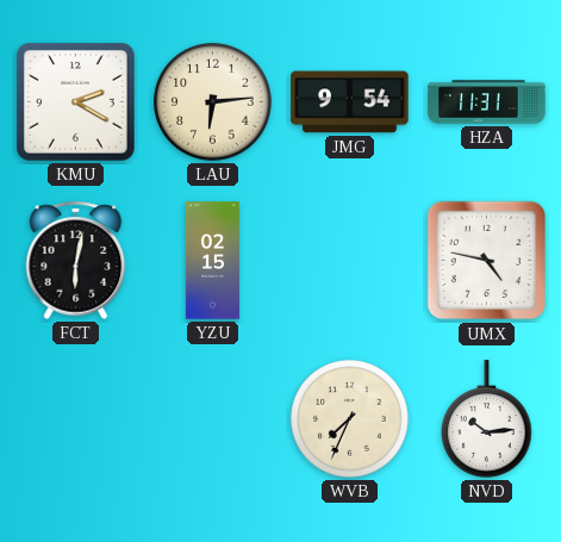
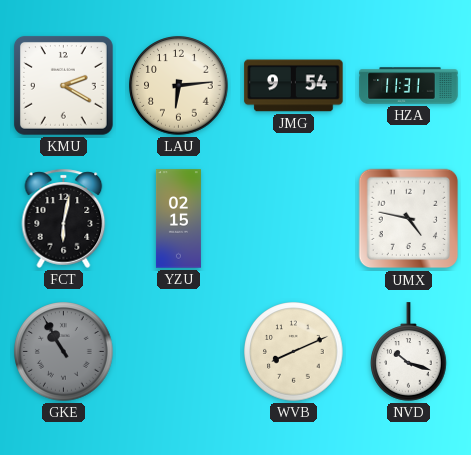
GKE: none -> 10:55
WVB: 7:34 -> 8:11
NVD: 10:14 -> 10:18
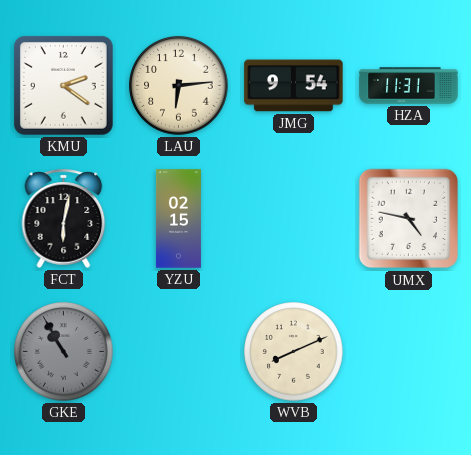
KMU: 2:20 -> 2:21
NVD: 10:18 -> none
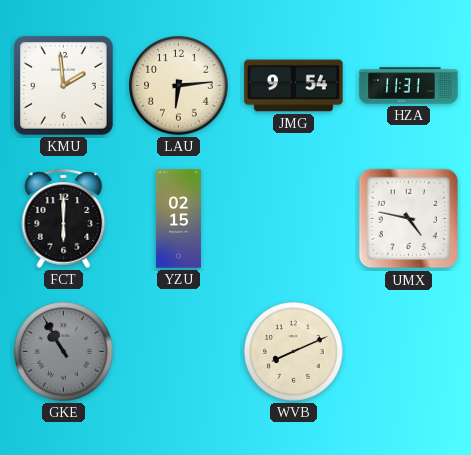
KMU: 2:21 -> 1:59
FCT: 6:02 -> 6:00
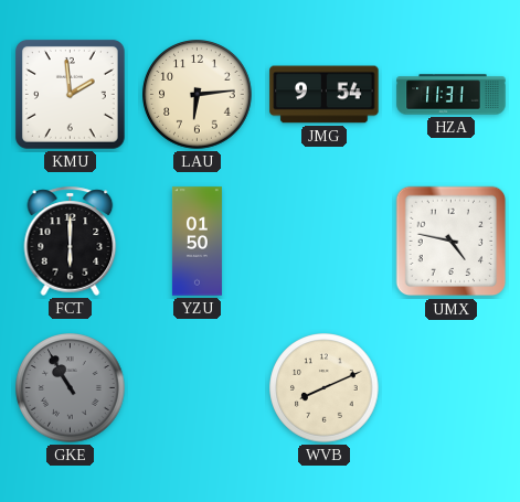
YZU: 02:15 -> 01:50
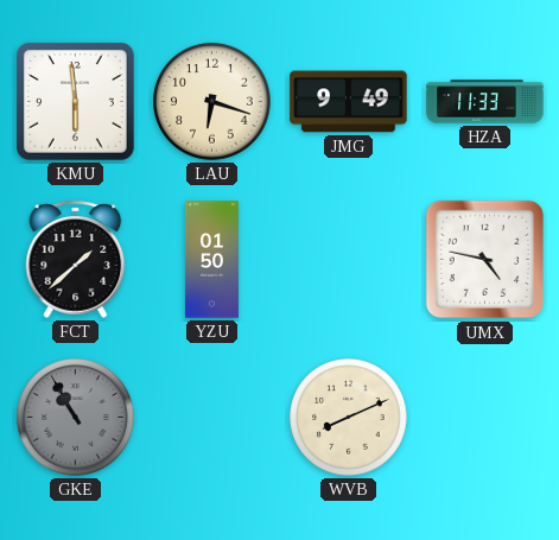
KMU: 1:59 -> 5:59
LAU: 6:14 -> 6:18
JMG: 9:54 -> 9:49
HZA: 11:31 -> 11:33
FCT: 6:00 -> 1:38
